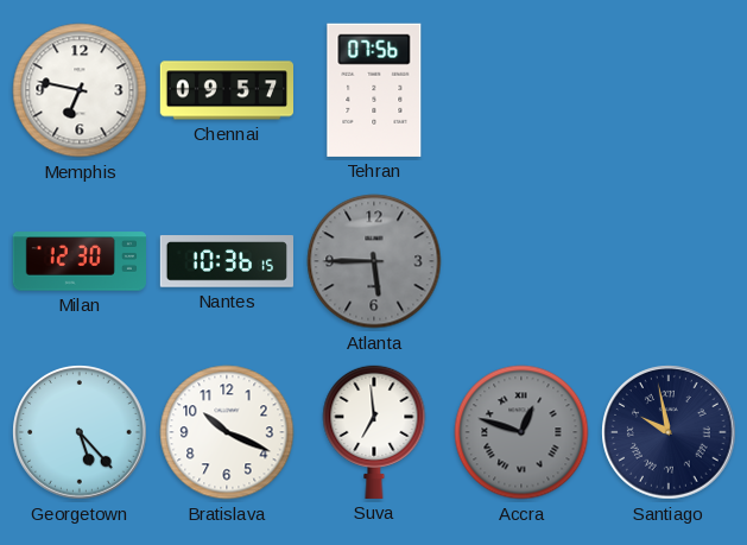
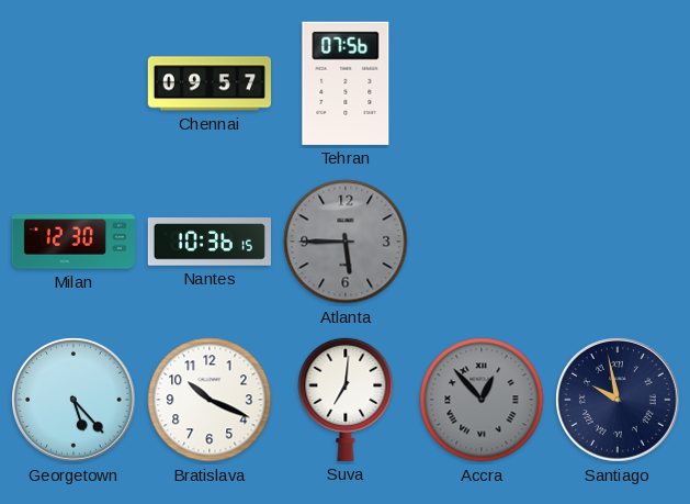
Memphis: 6:47 -> none
Suva: 6:59 -> 7:01
Accra: 12:48 -> 12:53
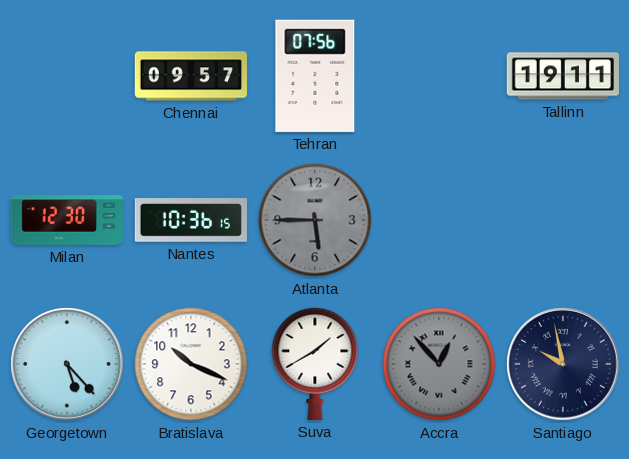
Tallinn: none -> 19:11
Suva: 7:01 -> 1:40
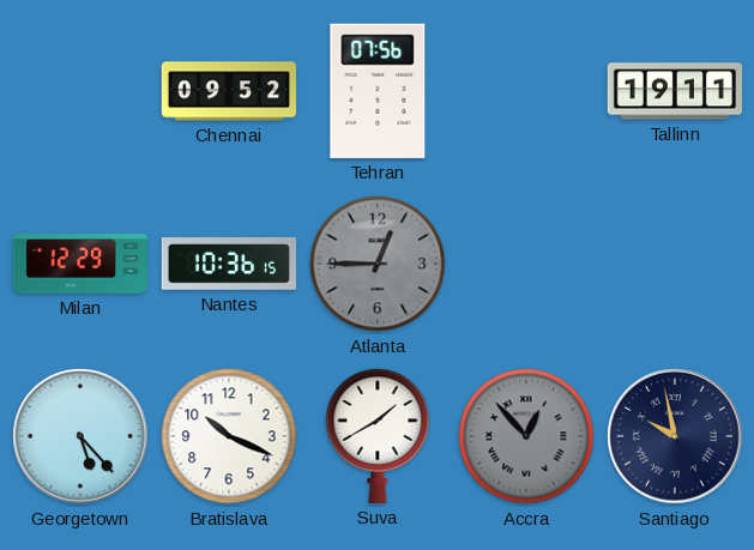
Chennai: 09:57 -> 09:52
Milan: 12:30 -> 12:29
Atlanta: 5:45 -> 12:45
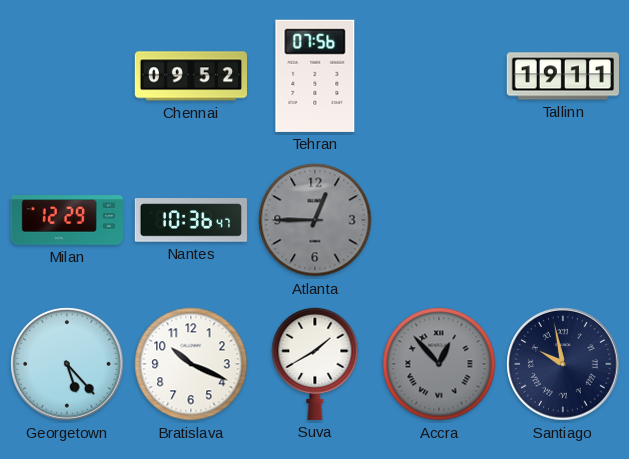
Nantes: 10:36:15 -> 10:36:47
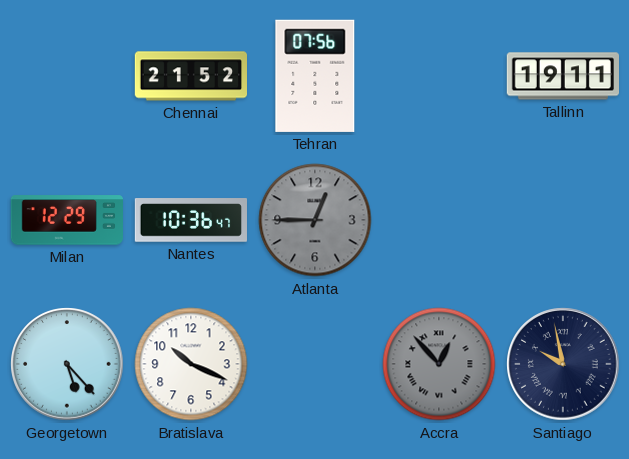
Chennai: 09:52 -> 21:52
Suva: 1:40 -> none
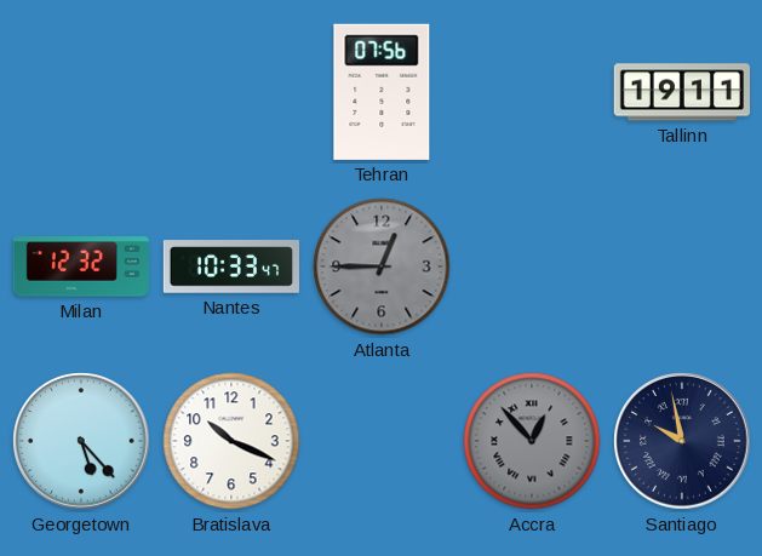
Chennai: 21:52 -> none
Milan: 12:29 -> 12:32
Nantes: 10:36 -> 10:33
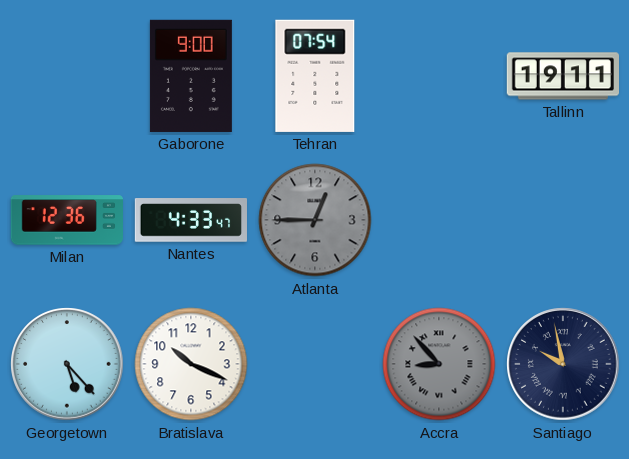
Gaborone: none -> 9:00
Tehran: 07:56 -> 07:54
Milan: 12:32 -> 12:36
Nantes: 10:33 -> 4:33
Accra: 12:53 -> 8:53
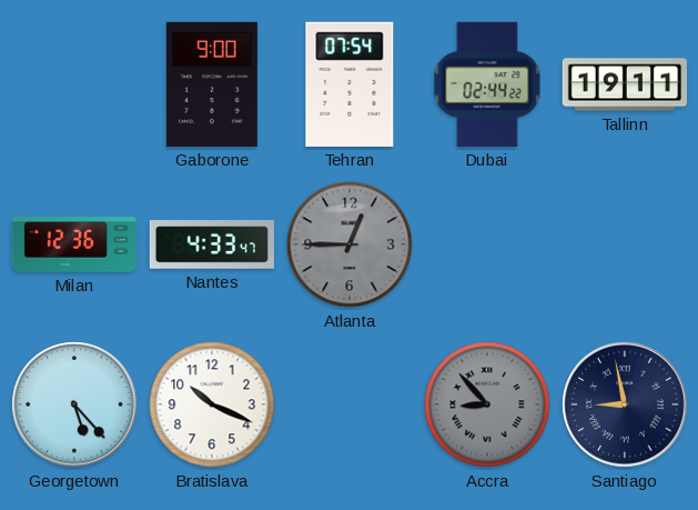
Dubai: none -> 02:44
Santiago: 9:58 -> 8:58
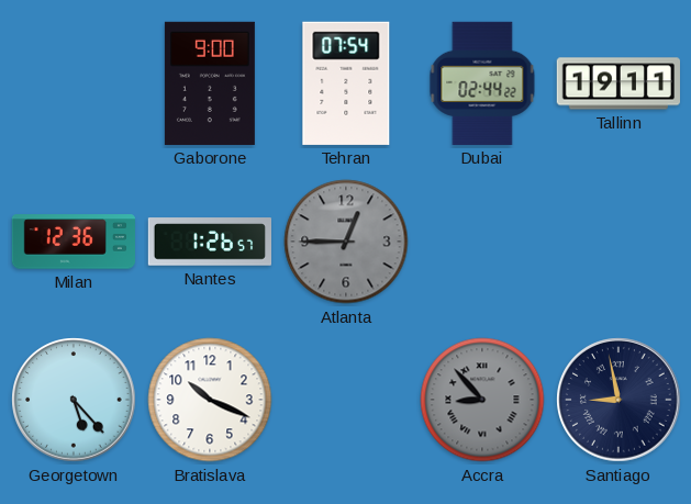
Nantes: 4:33 -> 1:26
